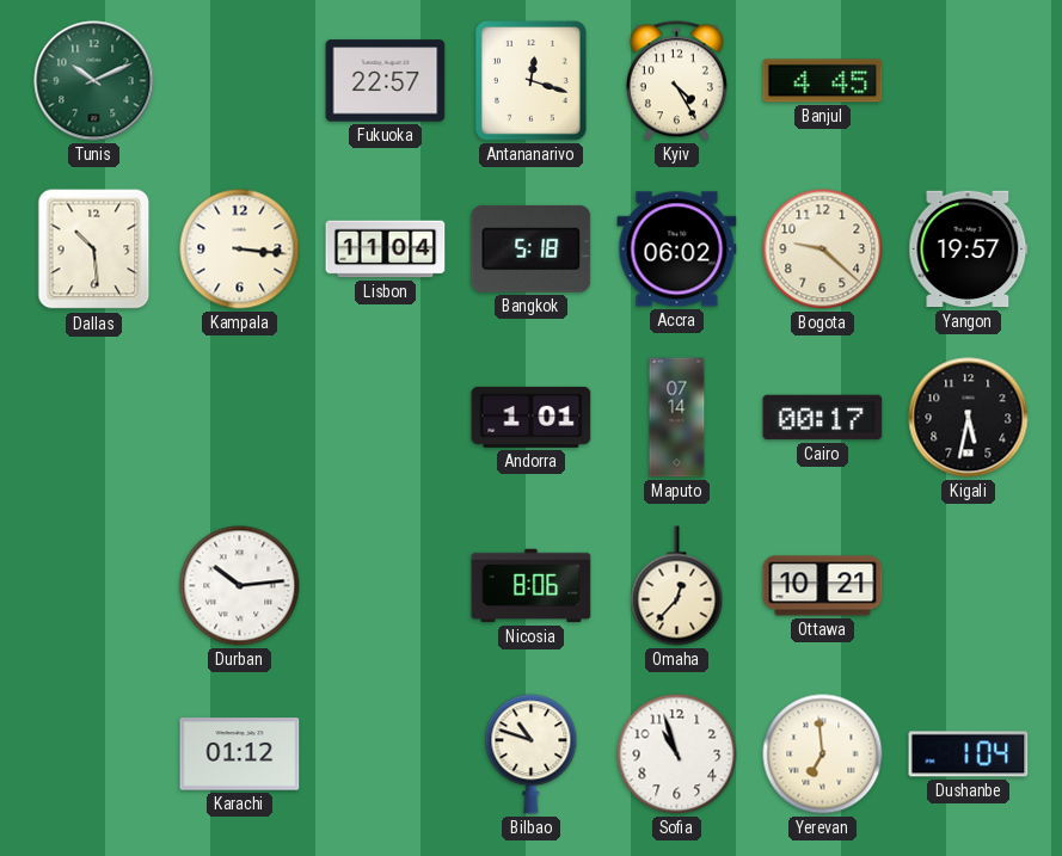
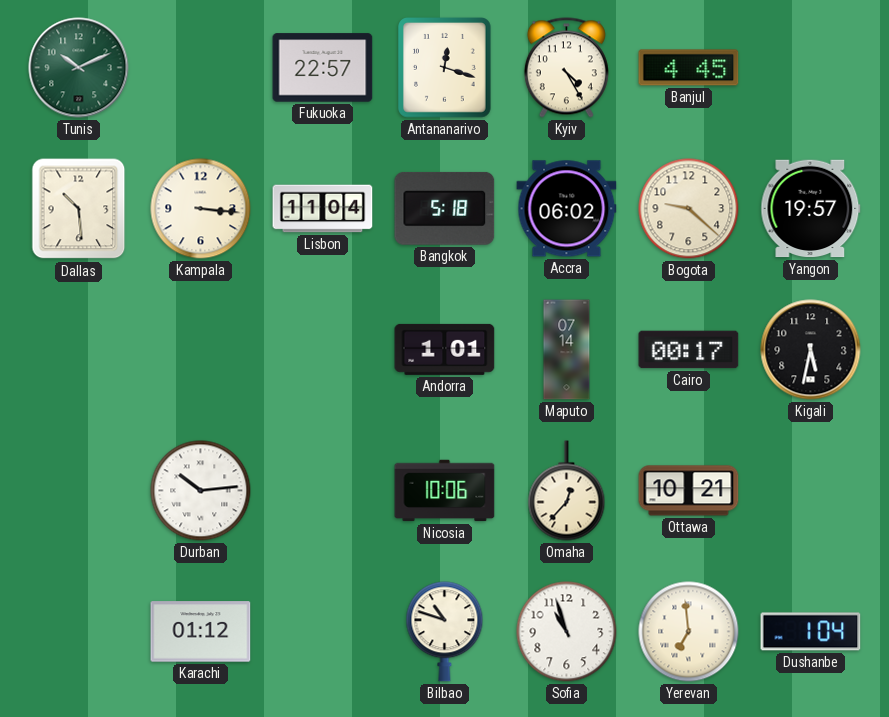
Nicosia: 8:06 -> 10:06
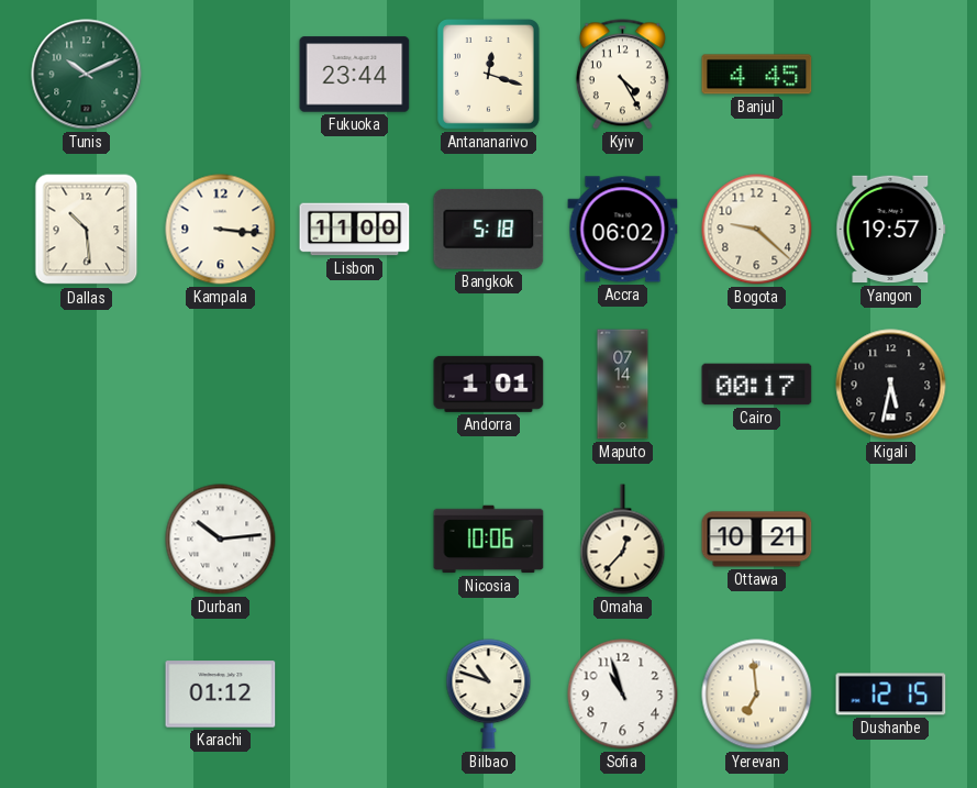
Fukuoka: 22:57 -> 23:44
Lisbon: 11:04 -> 11:00
Dushanbe: 1:04 -> 12:15
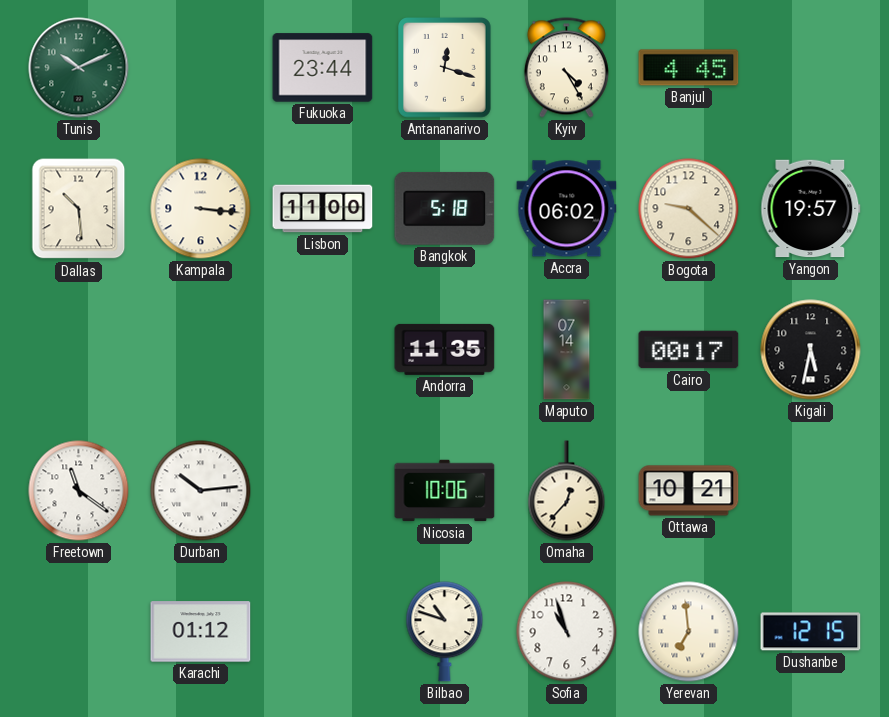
Andorra: 1:01 -> 11:35
Freetown: none -> 11:21
